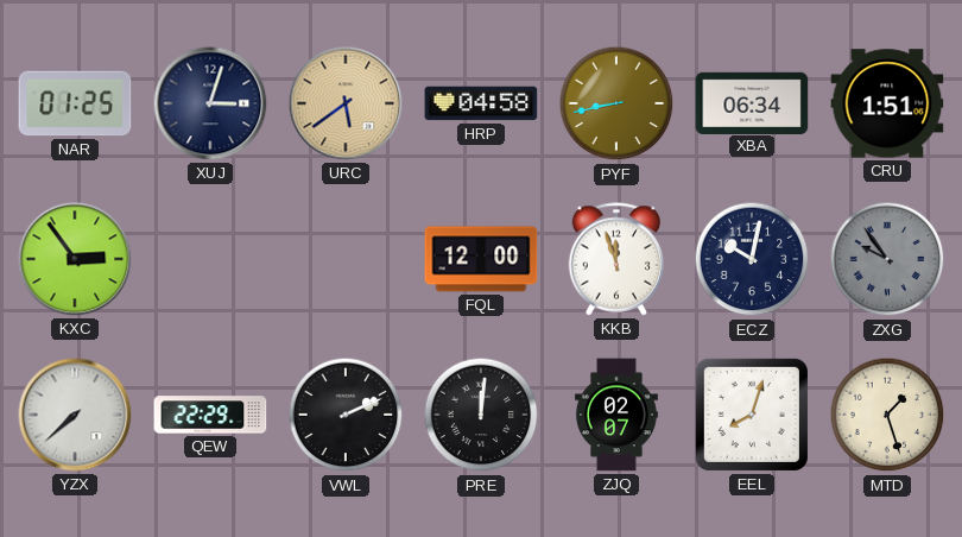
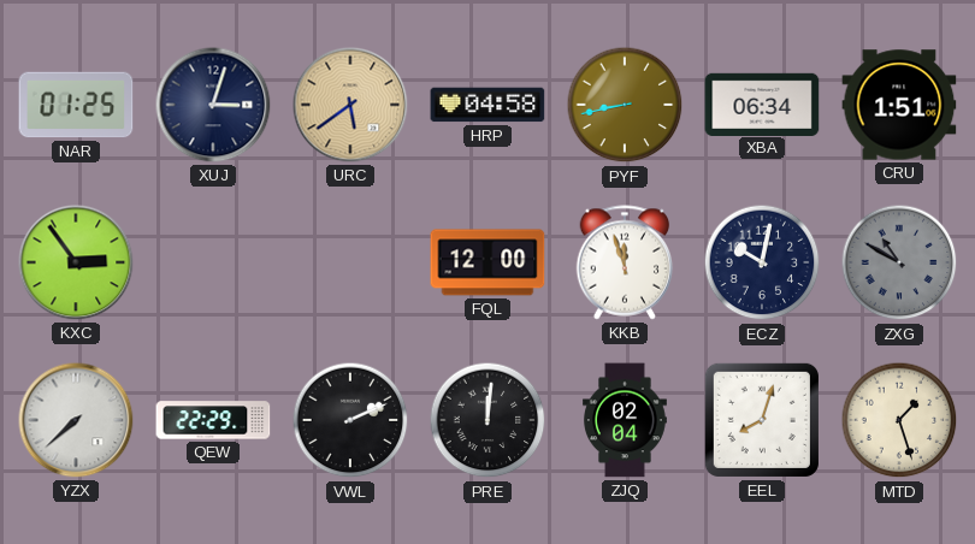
ZXG: 9:54 -> 10:50
ZJQ: 02:07 -> 02:04
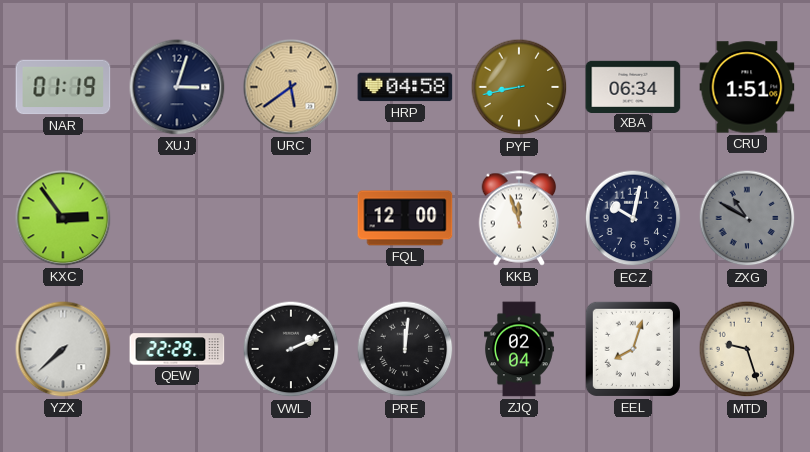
NAR: 01:25 -> 01:19
MTD: 1:27 -> 9:27
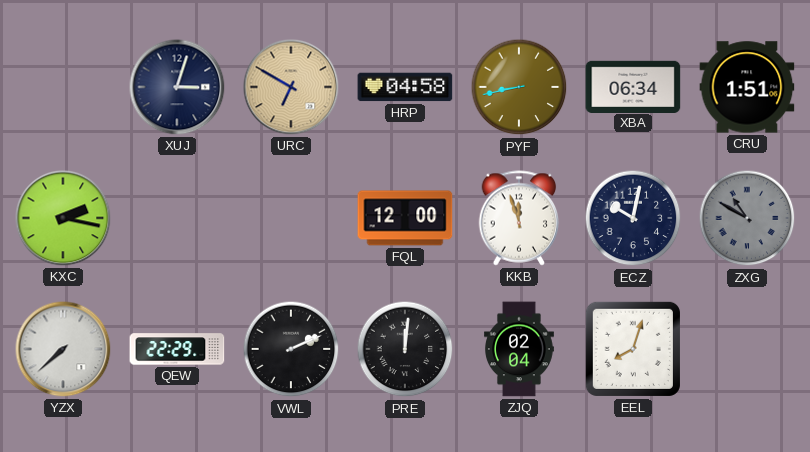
NAR: 01:19 -> none
URC: 5:39 -> 6:50
KXC: 2:54 -> 2:17
MTD: 9:27 -> none
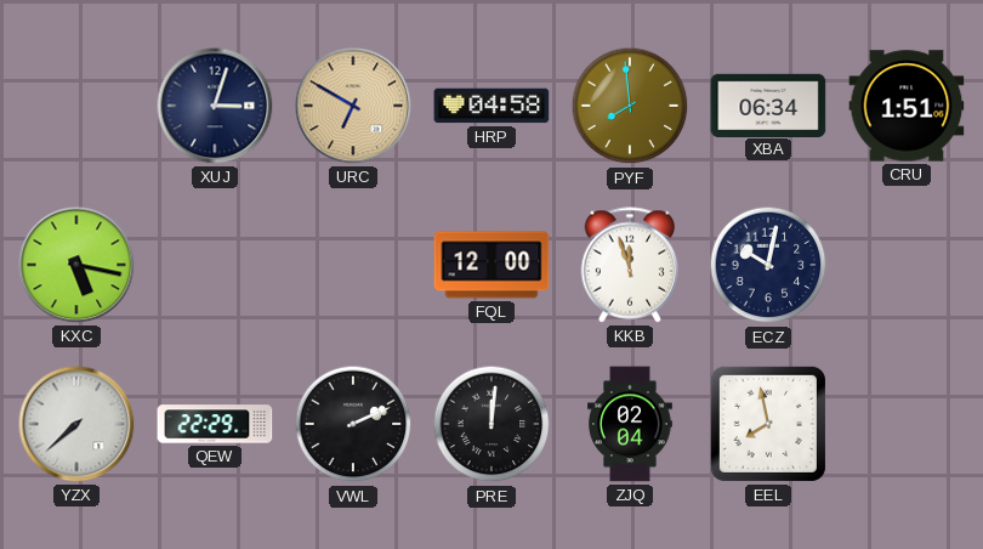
PYF: 8:43 -> 7:59
KXC: 2:17 -> 5:17
ZXG: 10:50 -> none
EEL: 8:03 -> 7:58
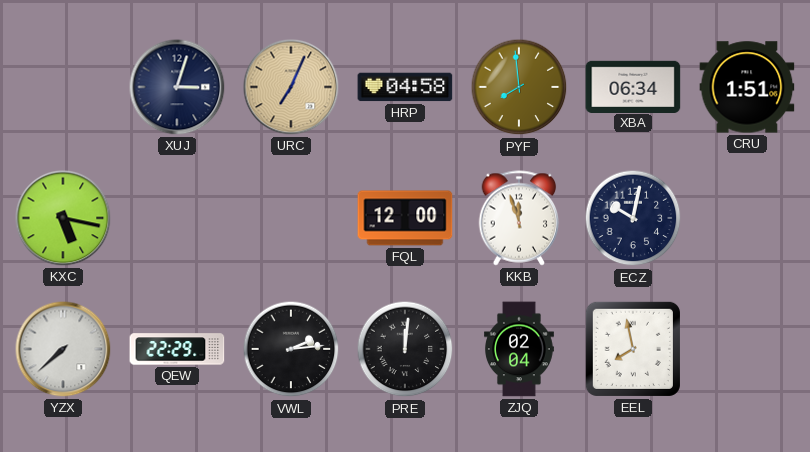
URC: 6:50 -> 7:04
VWL: 2:11 -> 2:14
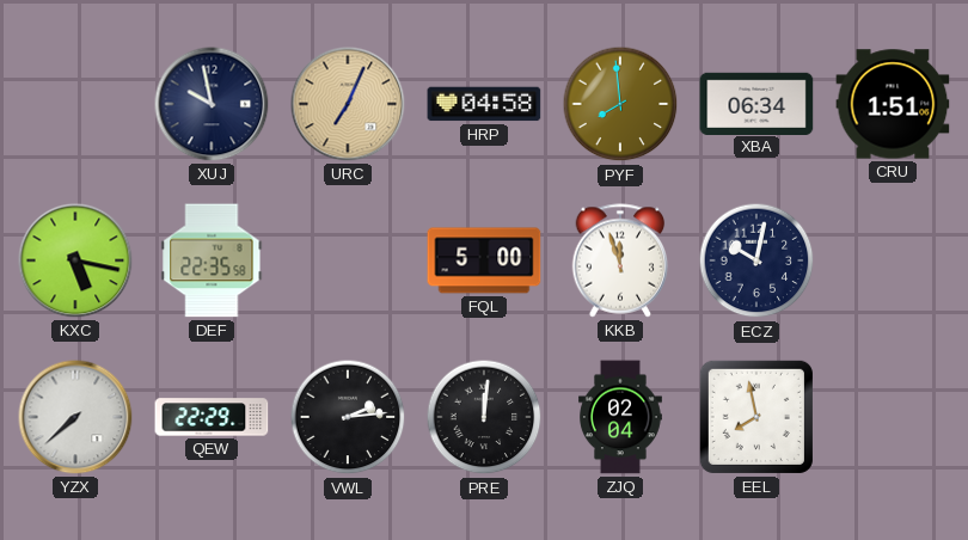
XUJ: 3:03 -> 9:58
DEF: none -> 22:35
FQL: 12:00 -> 5:00
